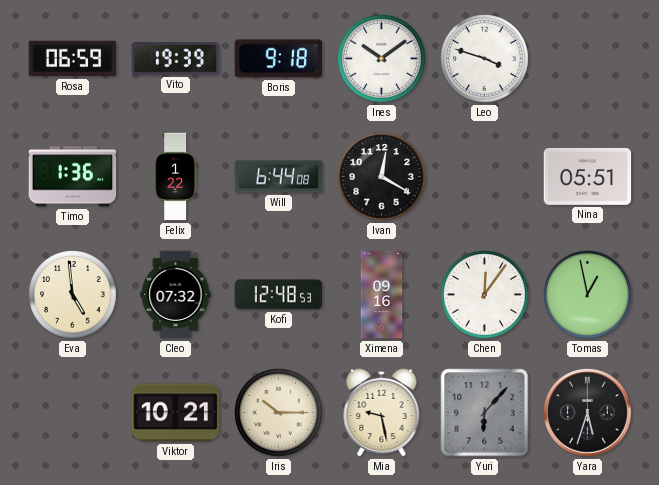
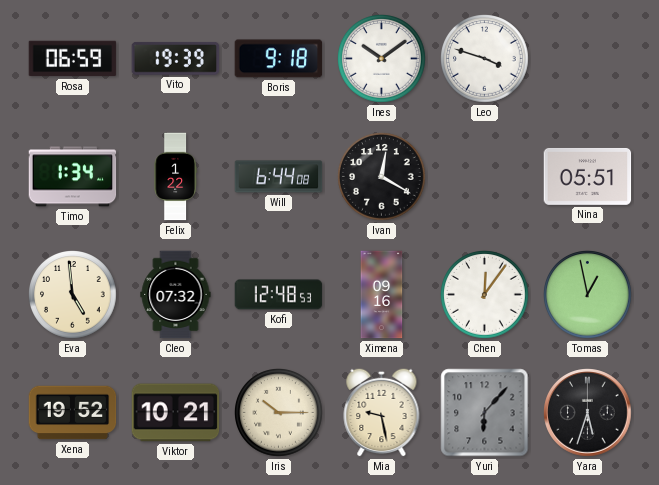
Timo: 1:36 -> 1:34
Xena: none -> 19:52
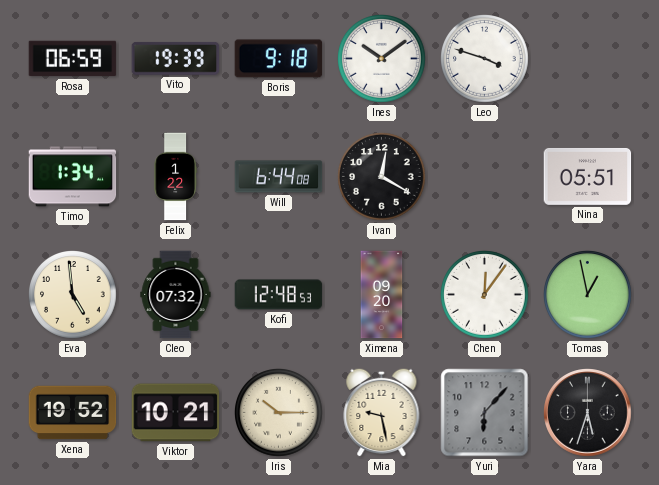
Ximena: 09:16 -> 09:20
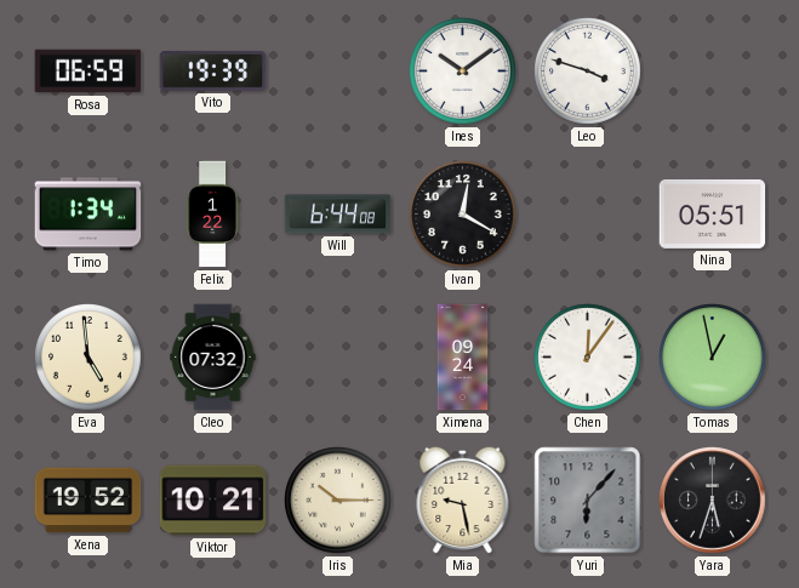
Boris: 9:18 -> none
Kofi: 12:48 -> none
Ximena: 09:20 -> 09:24
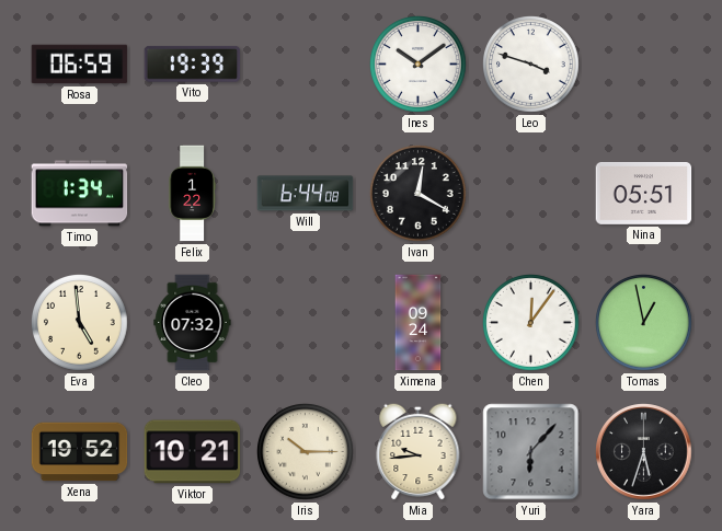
Mia: 9:28 -> 9:44
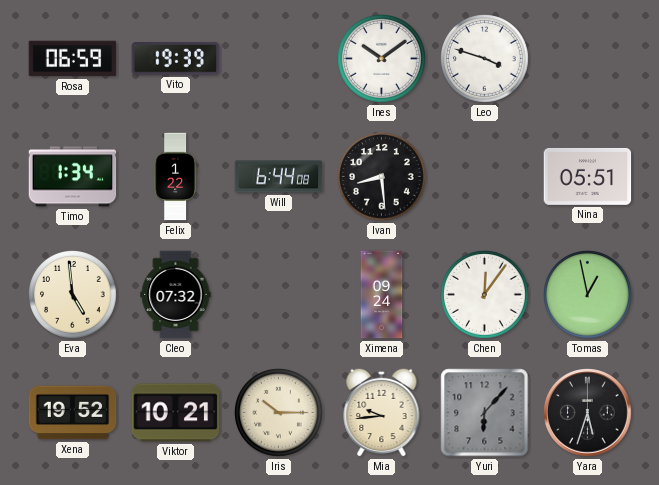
Ivan: 12:20 -> 8:29
